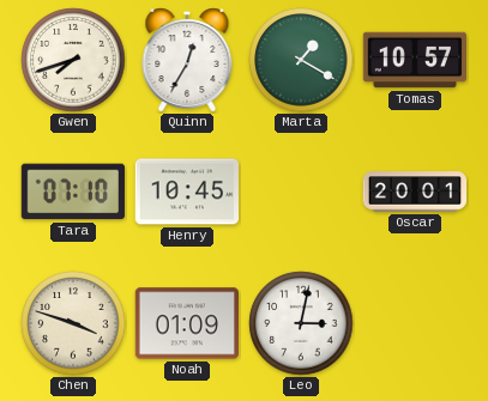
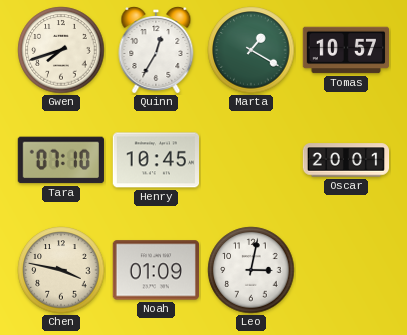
Chen: 3:48 -> 3:47
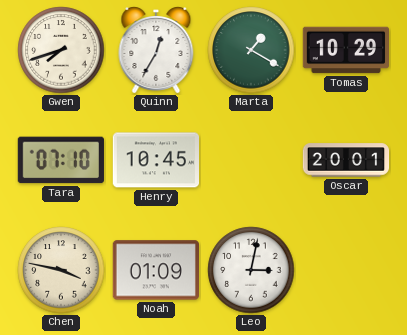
Tomas: 10:57 -> 10:29
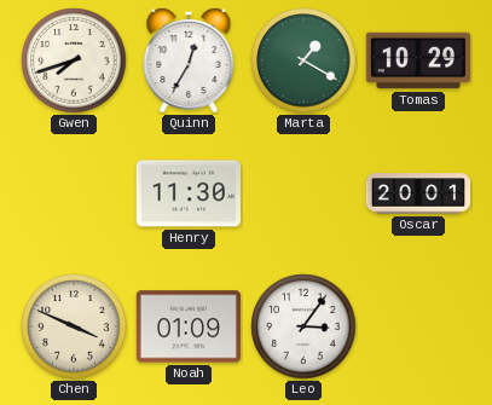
Tara: 07:10 -> none
Henry: 10:45 -> 11:30
Chen: 3:47 -> 3:49
Leo: 3:02 -> 3:06
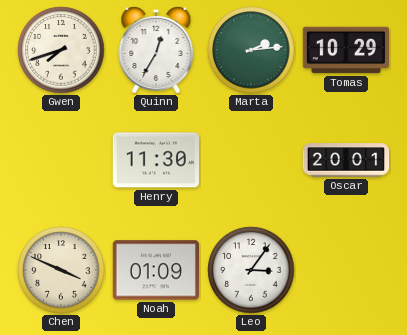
Marta: 1:20 -> 2:14
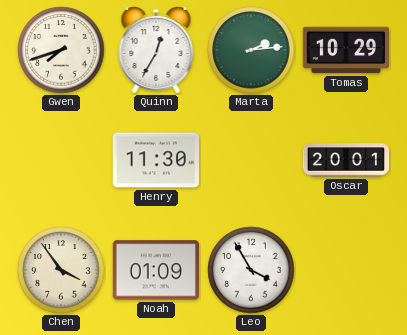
Chen: 3:49 -> 3:54
Leo: 3:06 -> 3:55
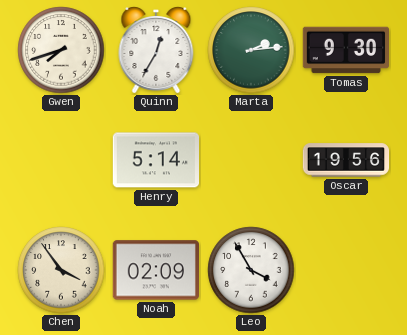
Tomas: 10:29 -> 9:30
Henry: 11:30 -> 5:14
Oscar: 20:01 -> 19:56
Noah: 01:09 -> 02:09
